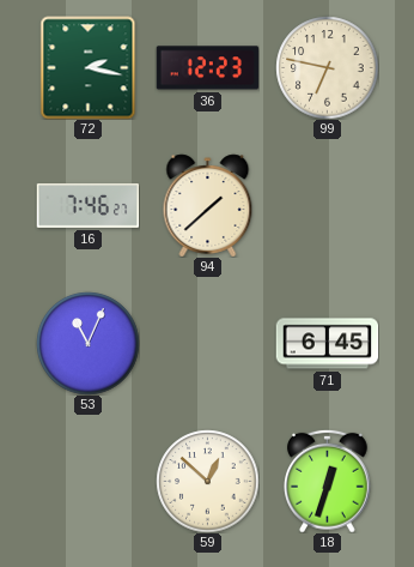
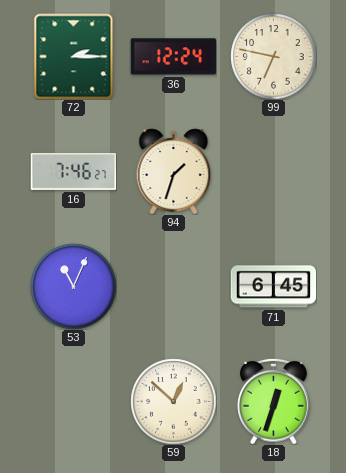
72: 2:17 -> 2:15
36: 12:23 -> 12:24
94: 1:38 -> 1:33
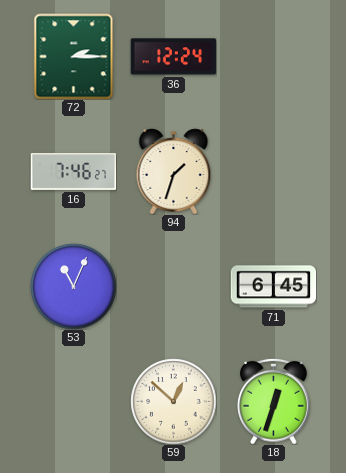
99: 6:47 -> none
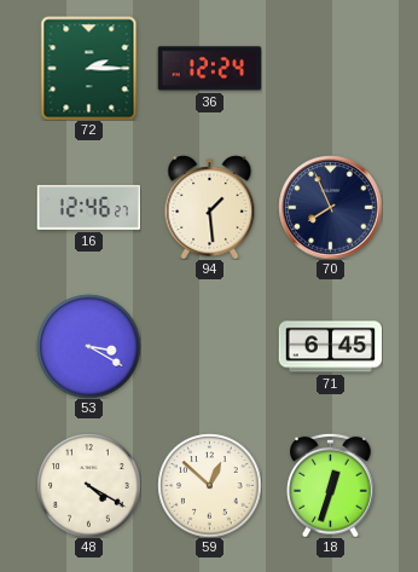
16: 7:46 -> 12:46
94: 1:33 -> 1:29
70: none -> 7:56
53: 11:04 -> 3:20
48: none -> 4:20
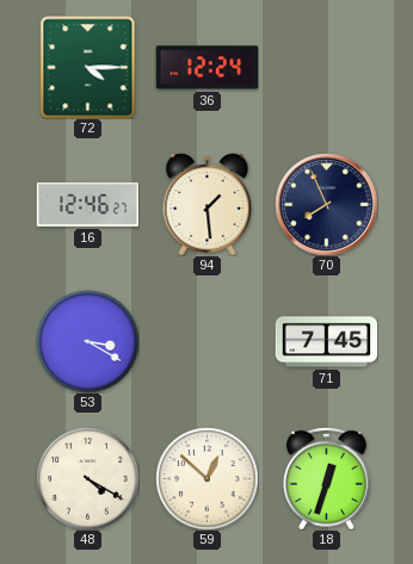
72: 2:15 -> 4:15
71: 6:45 -> 7:45
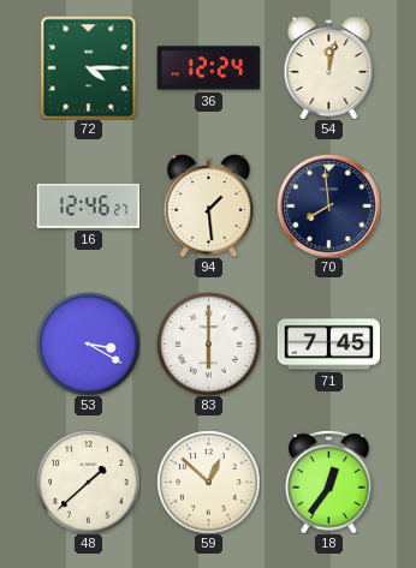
54: none -> 12:02
70: 7:56 -> 7:59
83: none -> 6:00
48: 4:20 -> 1:38
18: 12:33 -> 12:36
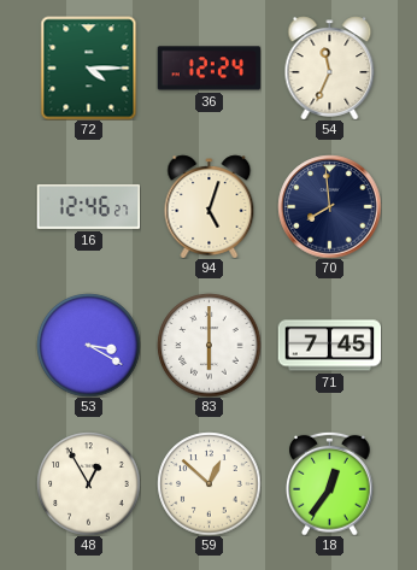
54: 12:02 -> 11:34
94: 1:29 -> 5:03
48: 1:38 -> 12:55
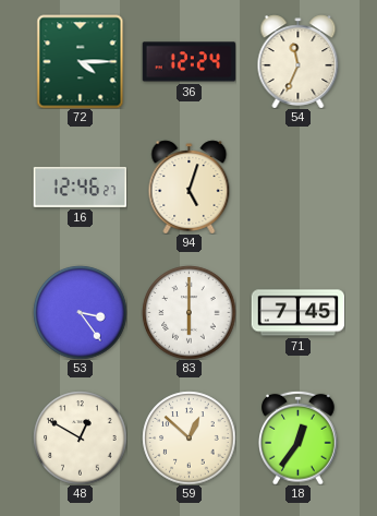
70: 7:59 -> none
53: 3:20 -> 3:24
48: 12:55 -> 12:50
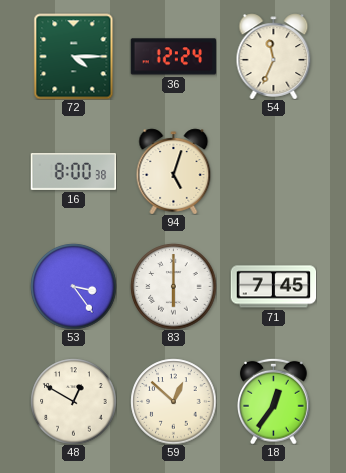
16: 12:46 -> 8:00
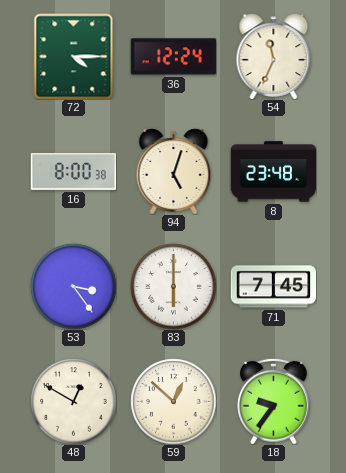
8: none -> 23:48
18: 12:36 -> 9:36
